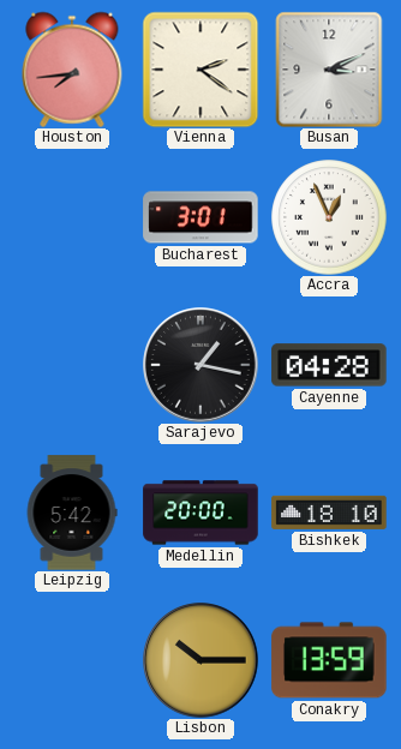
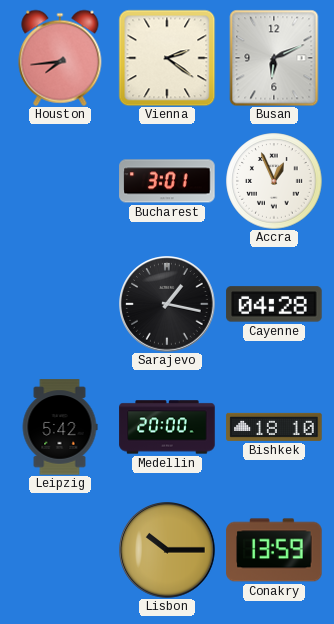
Busan: 3:11 -> 6:11
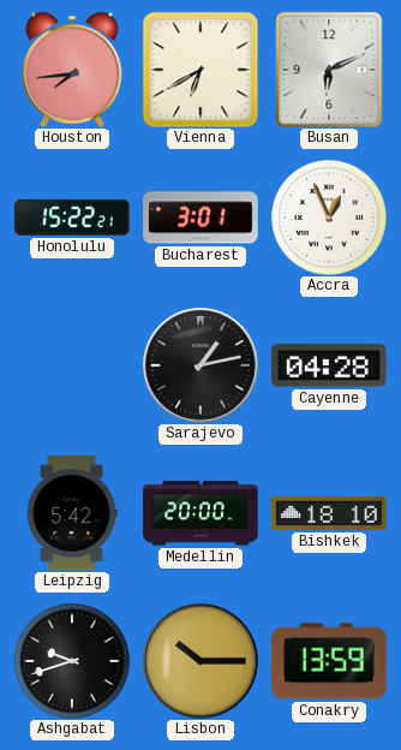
Vienna: 2:21 -> 6:40
Honolulu: none -> 15:22
Sarajevo: 1:17 -> 1:13
Ashgabat: none -> 9:42
